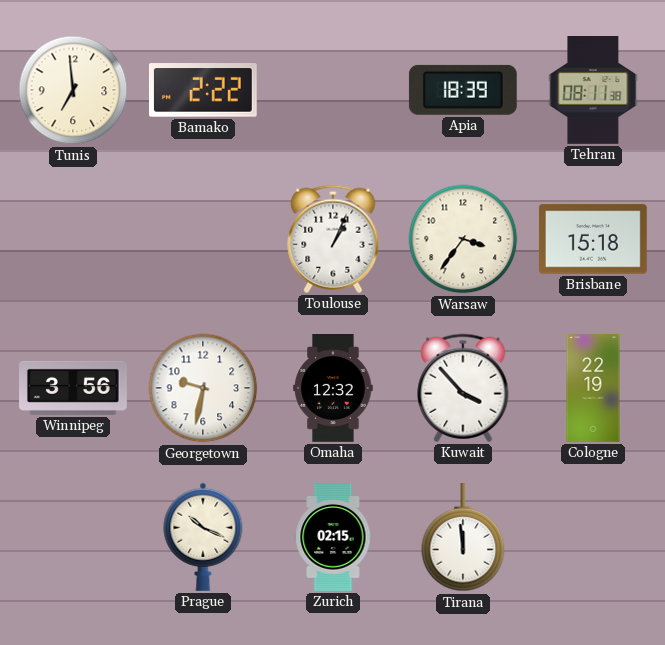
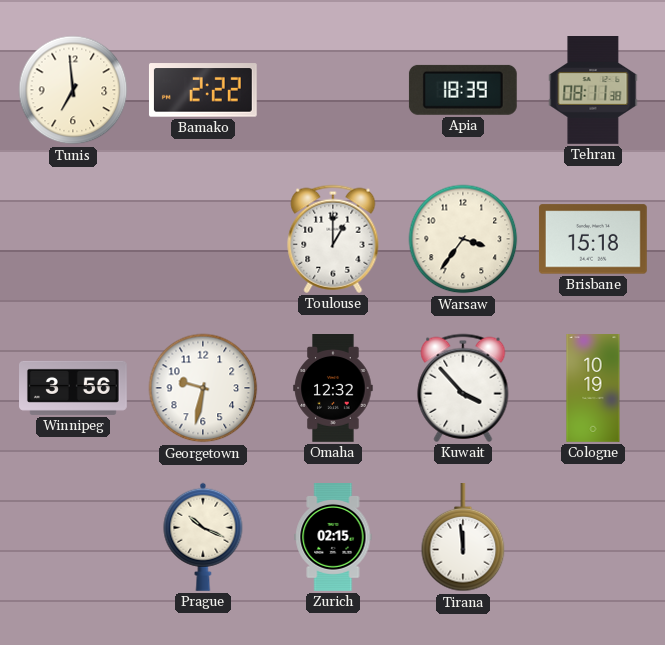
Toulouse: 1:04 -> 1:00
Cologne: 22:19 -> 10:19
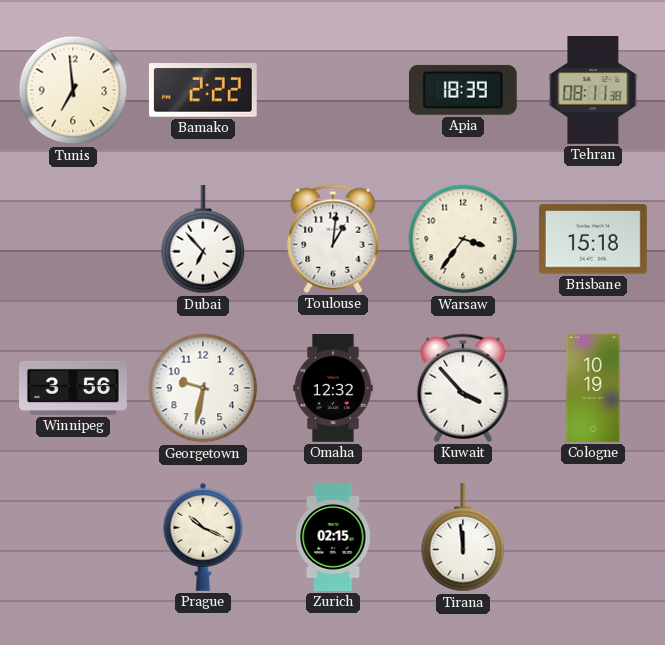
Dubai: none -> 6:53
Toulouse: 1:00 -> 1:01
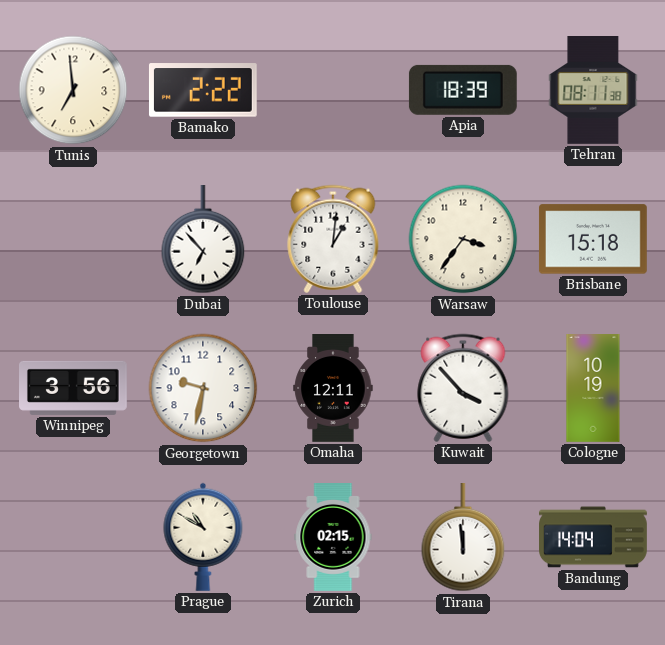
Omaha: 12:32 -> 12:11
Prague: 10:19 -> 10:50
Bandung: none -> 14:04
